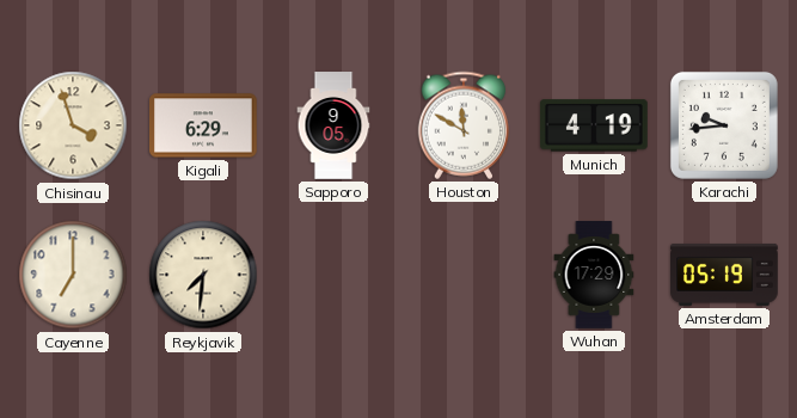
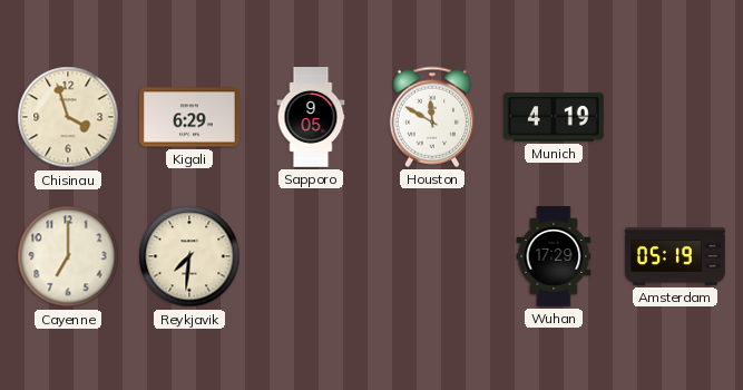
Karachi: 9:44 -> none
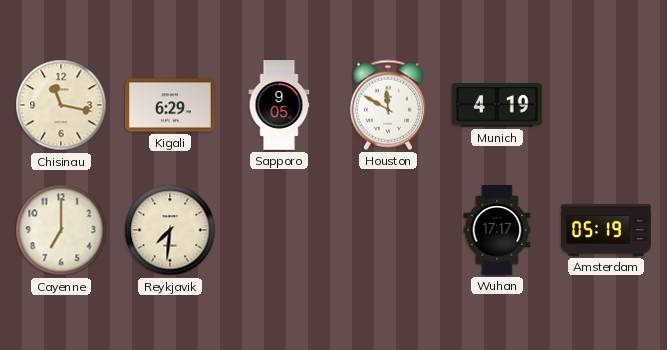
Chisinau: 3:57 -> 11:17
Wuhan: 17:29 -> 17:17
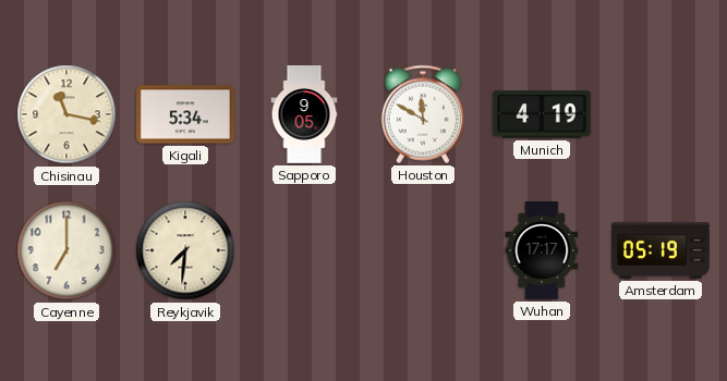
Kigali: 6:29 -> 5:34
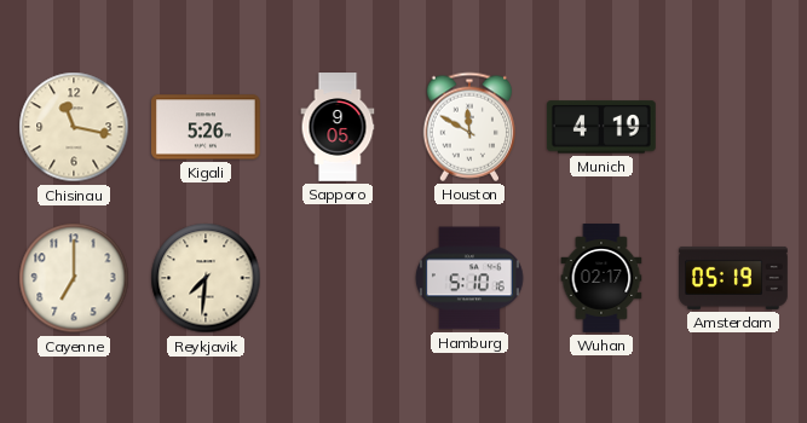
Kigali: 5:34 -> 5:26
Hamburg: none -> 5:10
Wuhan: 17:17 -> 02:17
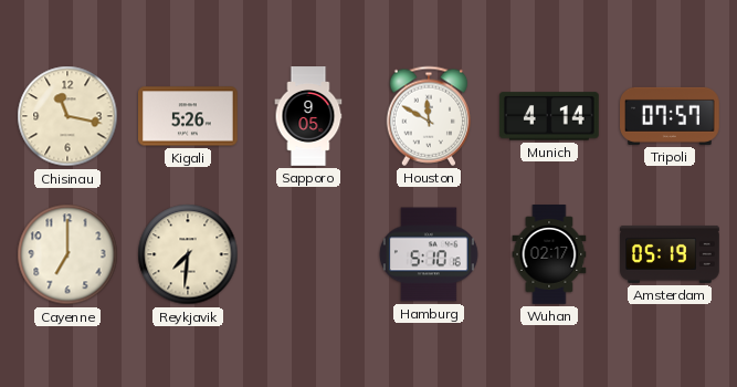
Munich: 4:19 -> 4:14
Tripoli: none -> 07:57
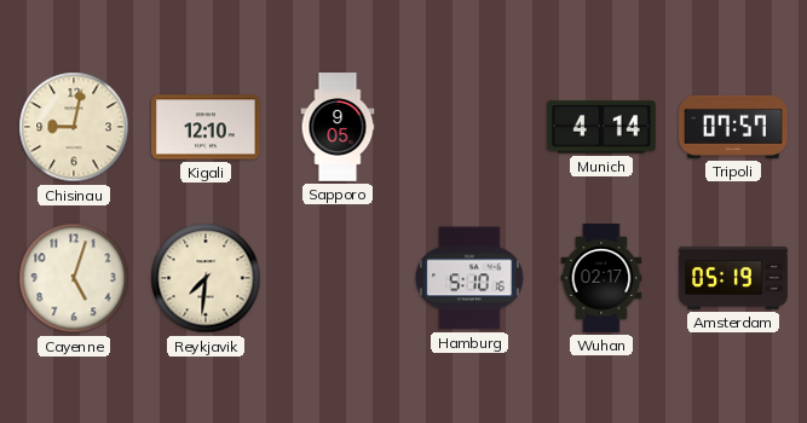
Chisinau: 11:17 -> 9:02
Kigali: 5:26 -> 12:10
Houston: 11:50 -> none
Cayenne: 7:00 -> 5:03
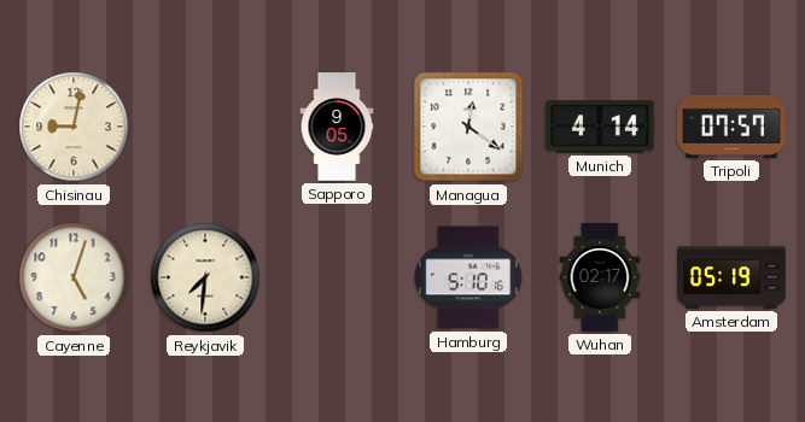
Kigali: 12:10 -> none
Managua: none -> 12:21
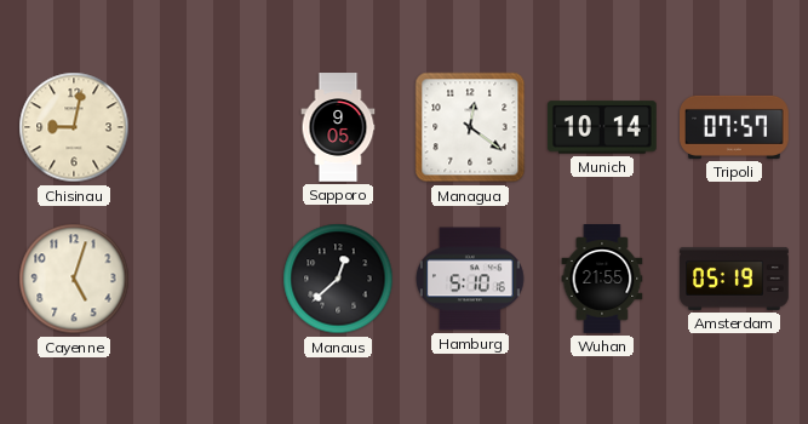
Munich: 4:14 -> 10:14
Reykjavik: 7:31 -> none
Manaus: none -> 12:38
Wuhan: 02:17 -> 21:55
